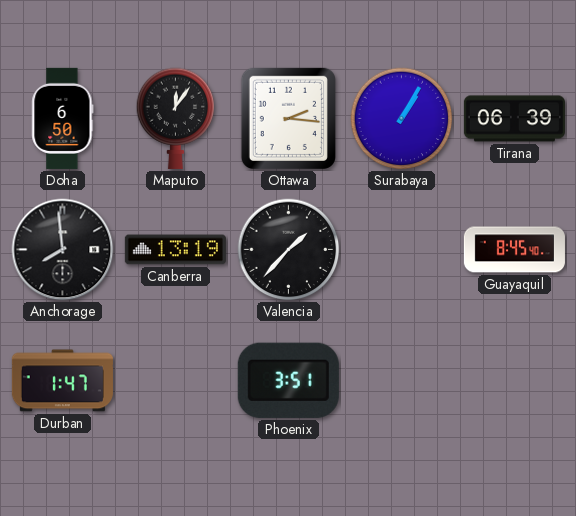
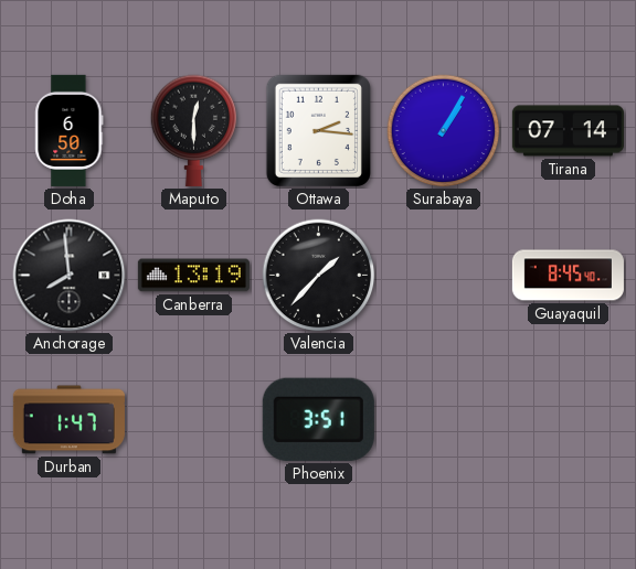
Maputo: 12:06 -> 12:30
Tirana: 06:39 -> 07:14
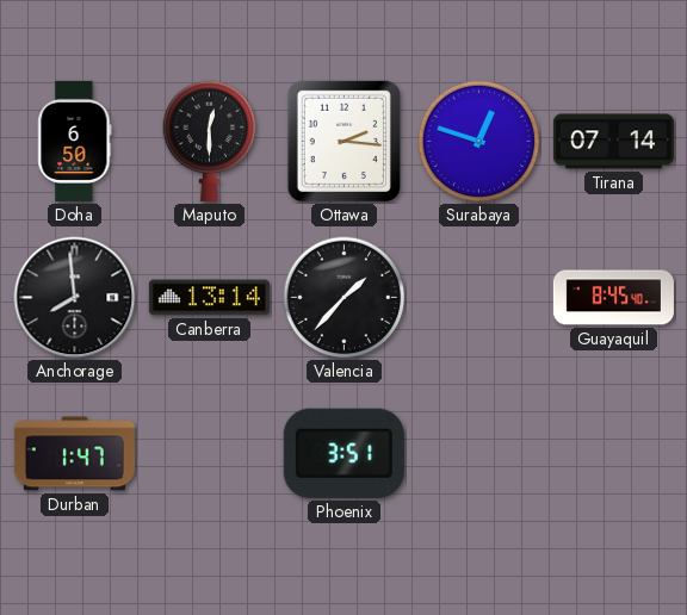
Surabaya: 1:05 -> 12:48
Canberra: 13:19 -> 13:14
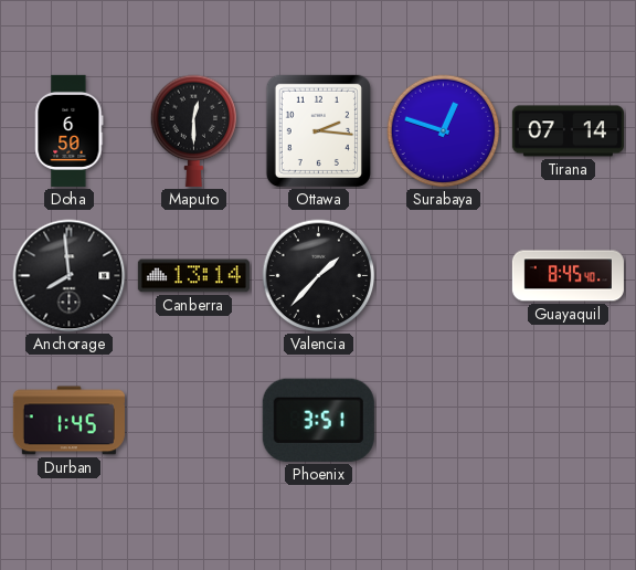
Durban: 1:47 -> 1:45
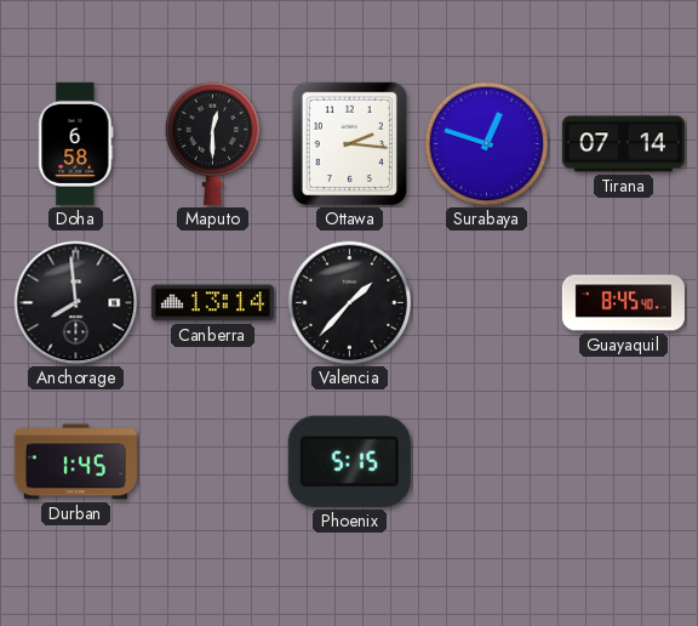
Doha: 6:50 -> 6:58
Phoenix: 3:51 -> 5:15
